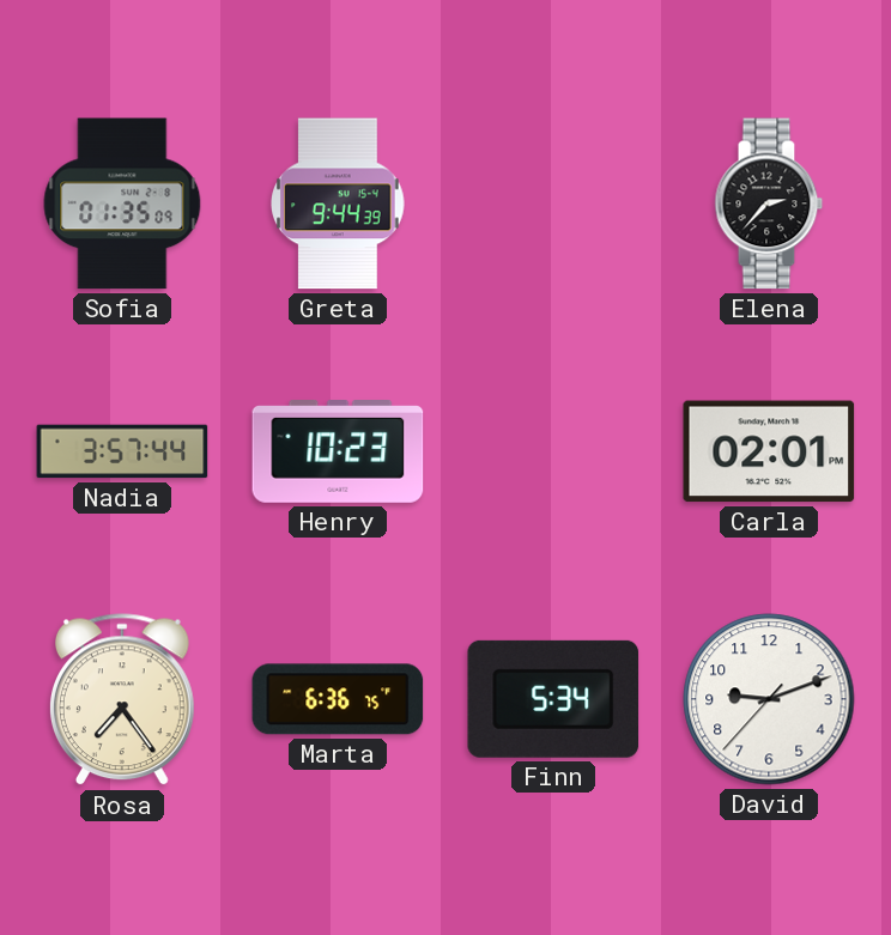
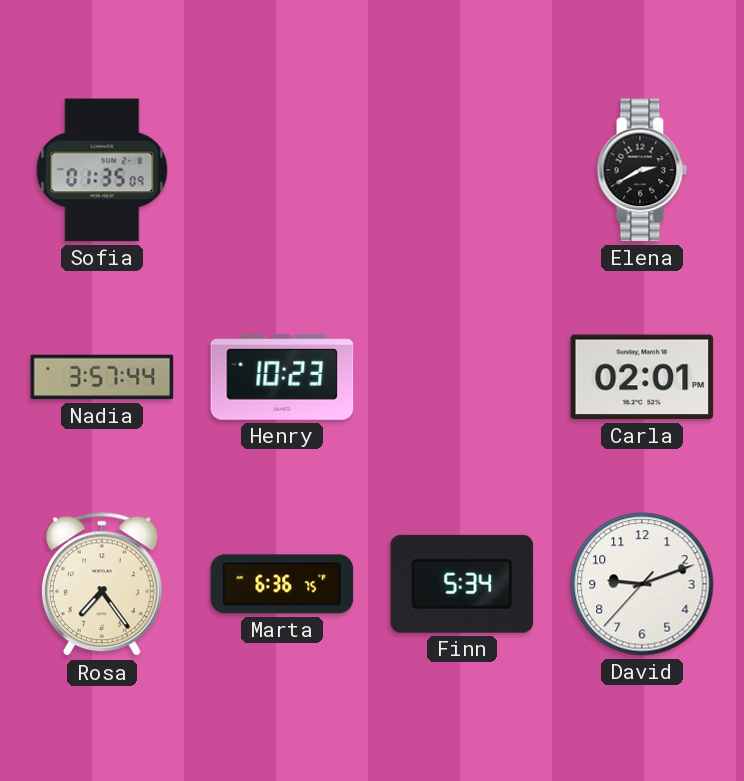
Greta: 9:44 -> none
Elena: 2:37 -> 2:40
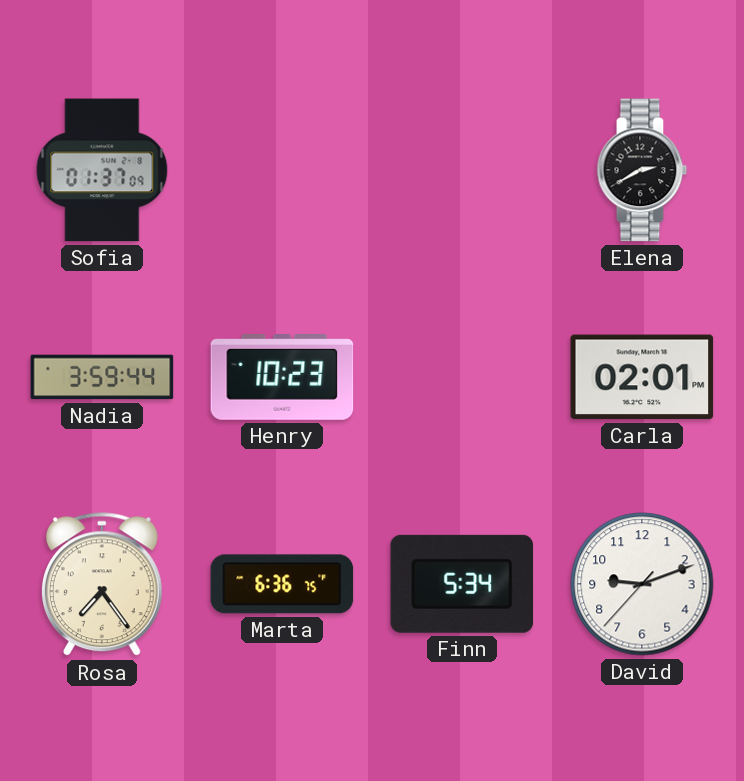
Sofia: 01:35 -> 01:37
Nadia: 3:57 -> 3:59
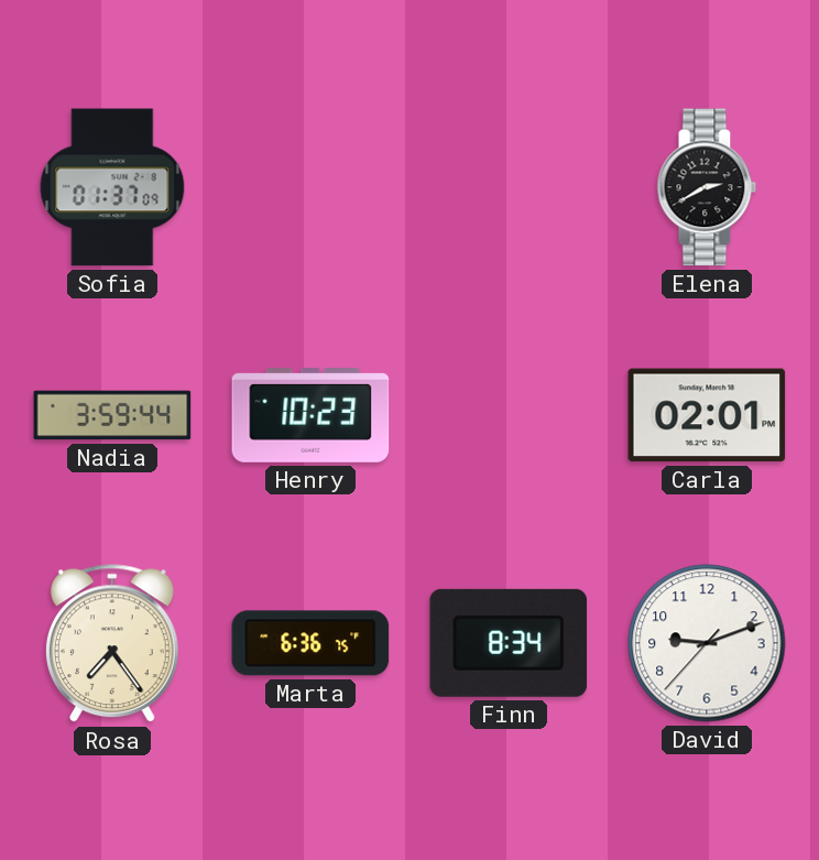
Finn: 5:34 -> 8:34
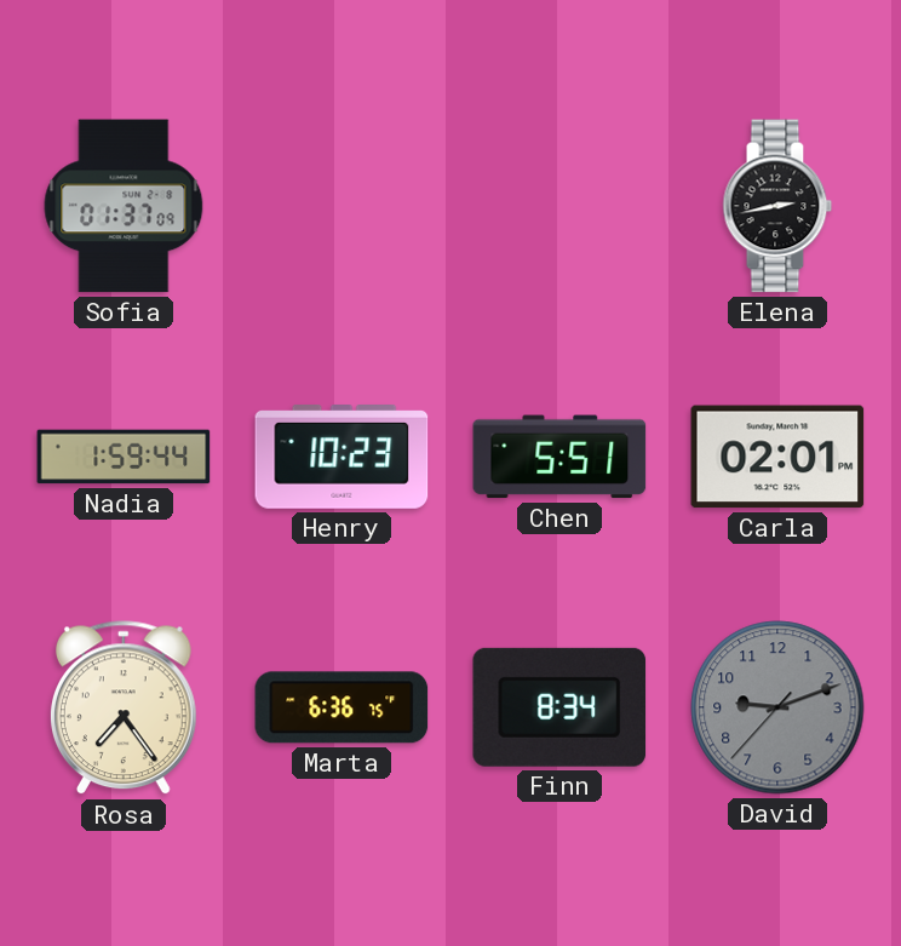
Elena: 2:40 -> 2:43
Nadia: 3:59 -> 1:59
Chen: none -> 5:51
David dial: white -> grey
